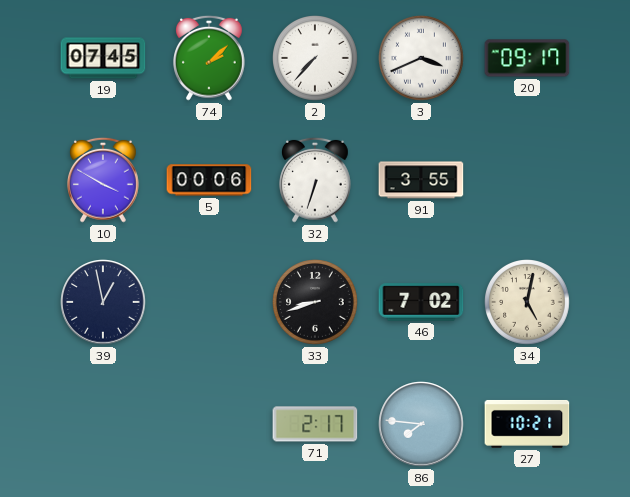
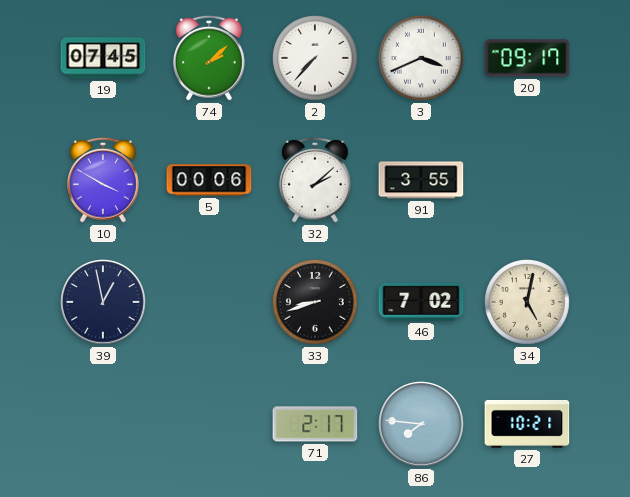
32: 6:33 -> 2:08
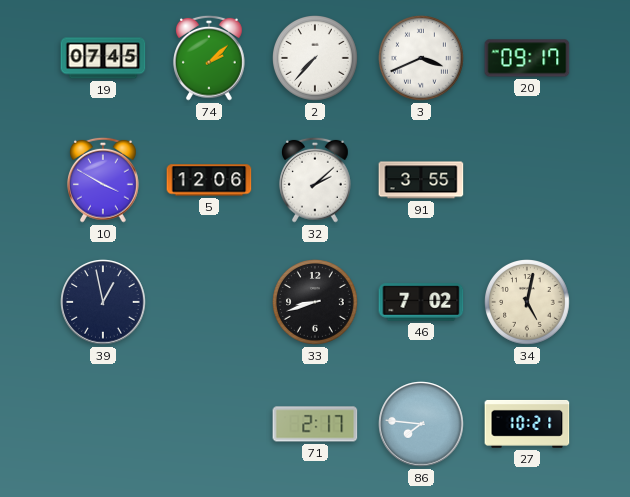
5: 00:06 -> 12:06
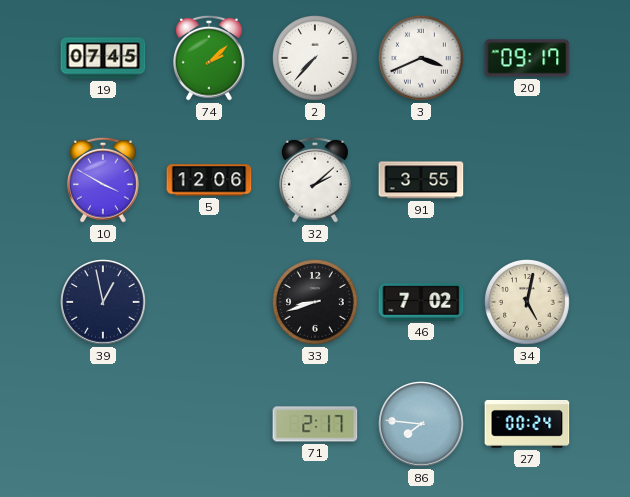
27: 10:21 -> 00:24
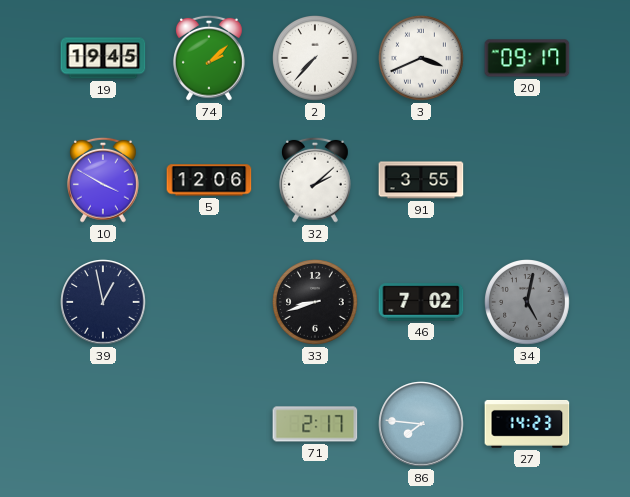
19: 07:45 -> 19:45
34 dial: cream -> grey
27: 00:24 -> 14:23
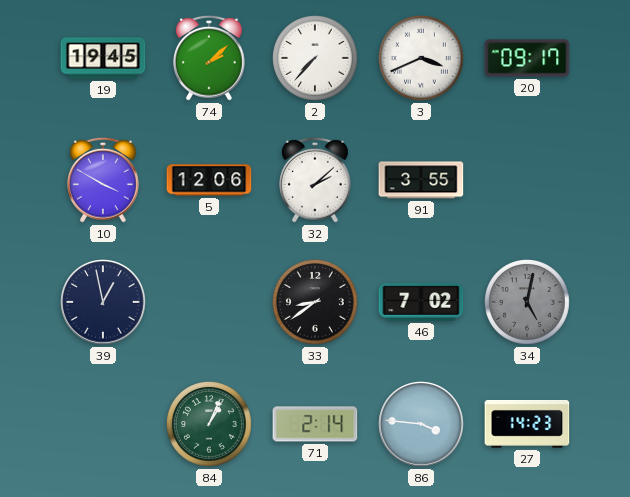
33: 8:42 -> 8:39
84: none -> 1:04
71: 2:17 -> 2:14
86: 7:46 -> 3:46
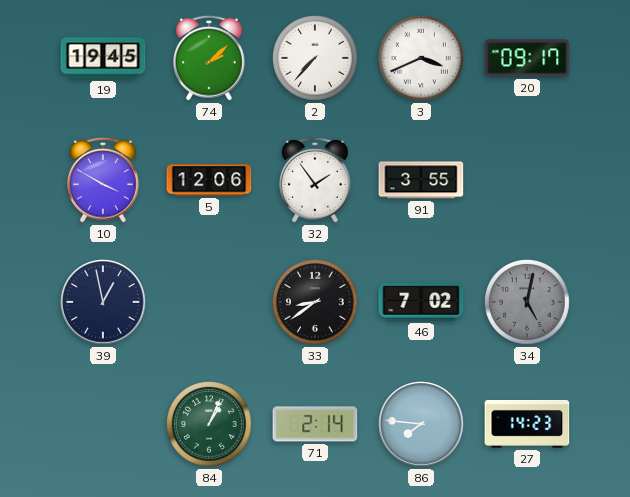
32: 2:08 -> 1:54
86: 3:46 -> 7:46
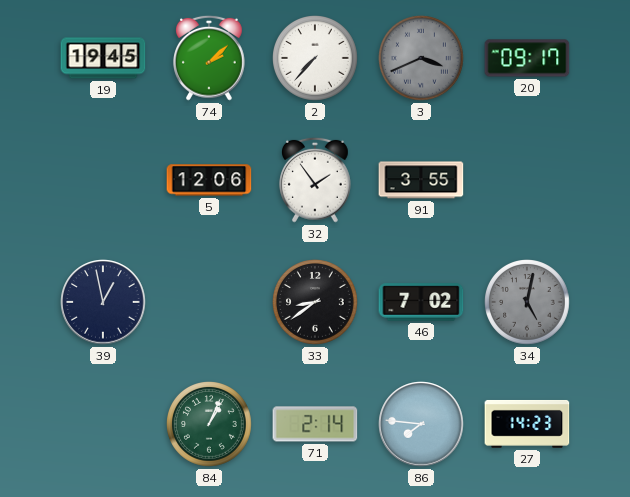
3 dial: white -> grey
10: 3:50 -> none
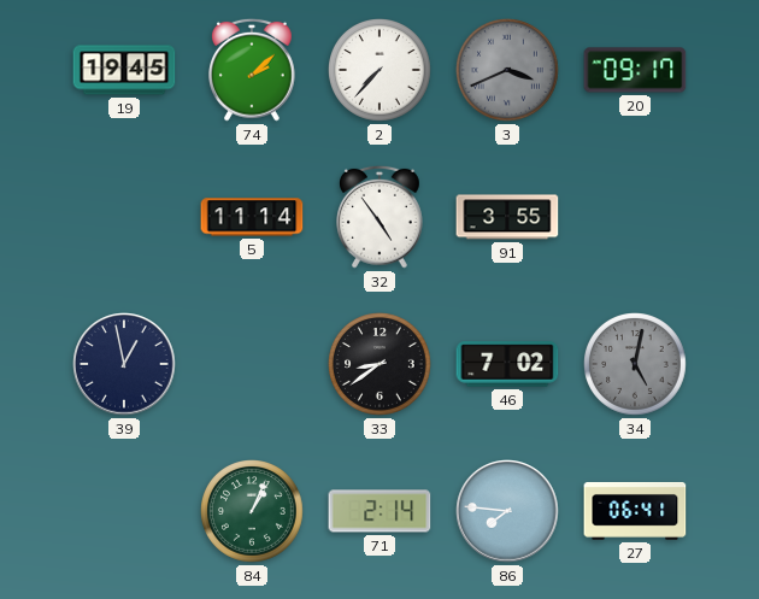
5: 12:06 -> 11:14
32: 1:54 -> 4:54
27: 14:23 -> 06:41
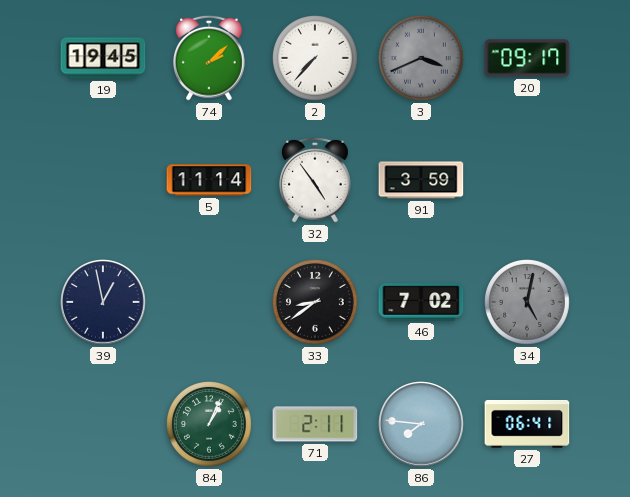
91: 3:55 -> 3:59
71: 2:14 -> 2:11
